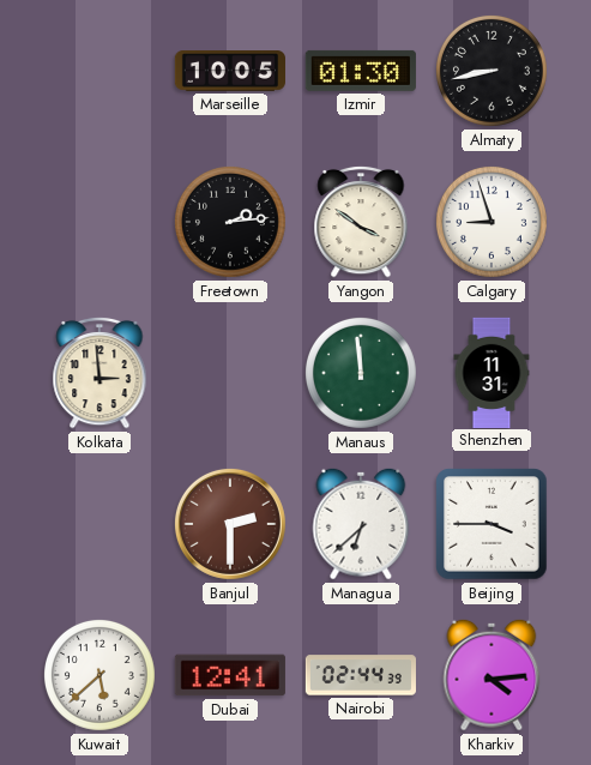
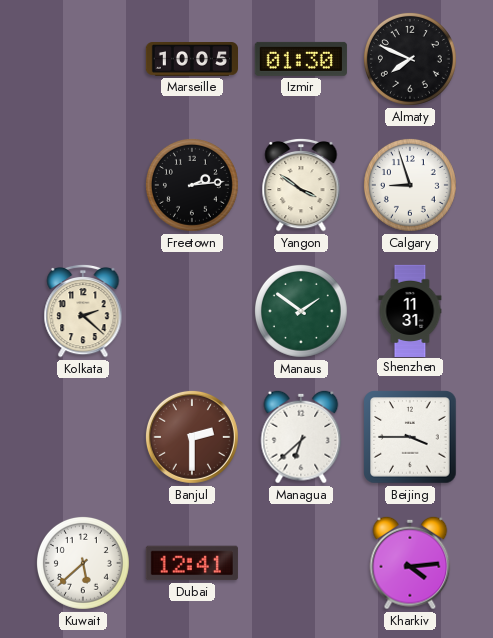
Almaty: 8:43 -> 7:49
Kolkata: 2:59 -> 2:22
Manaus: 11:59 -> 1:51
Nairobi: 02:44 -> none
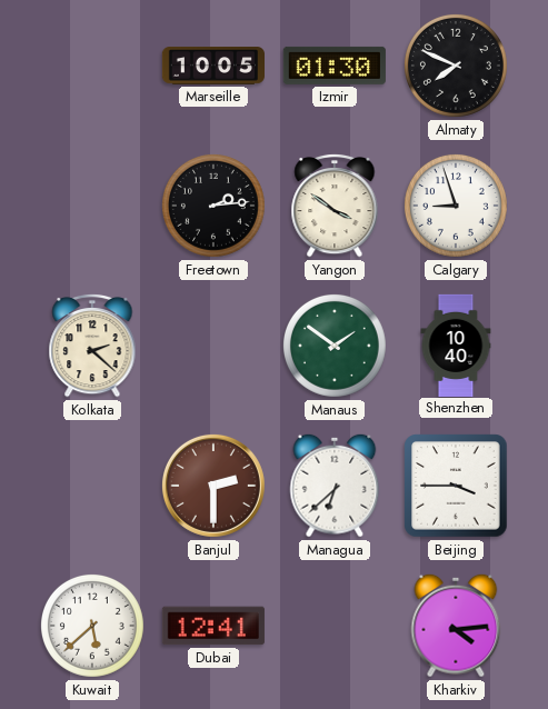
Shenzhen: 11:31 -> 10:40
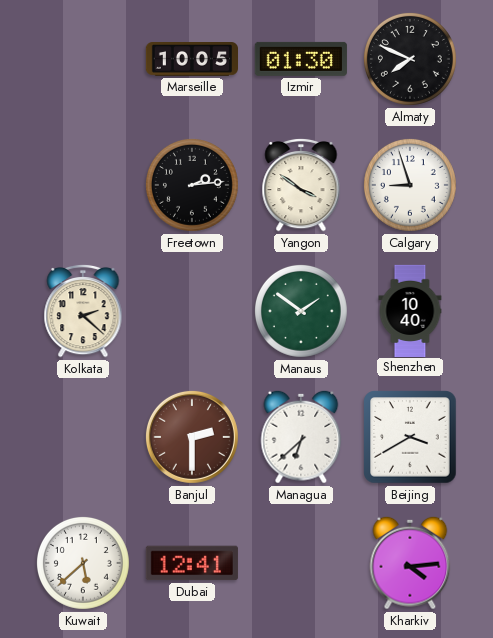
Beijing: 3:45 -> 3:40
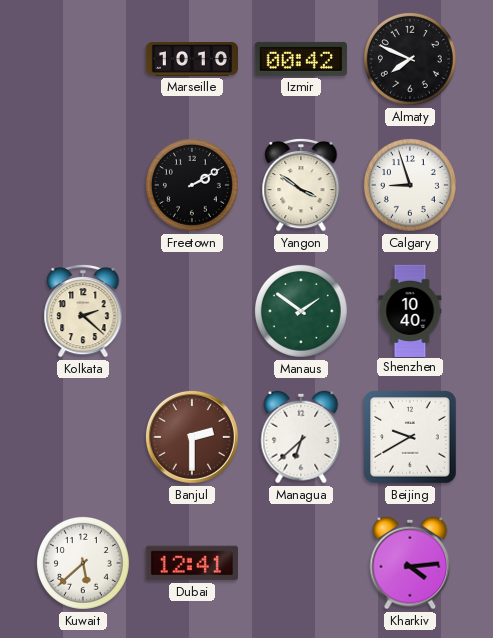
Marseille: 10:05 -> 10:10
Izmir: 01:30 -> 00:42
Freetown: 2:14 -> 2:10
Beijing: 3:40 -> 9:40
